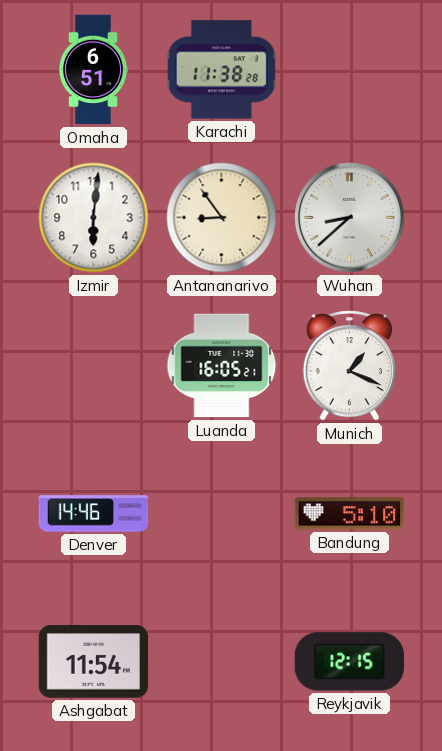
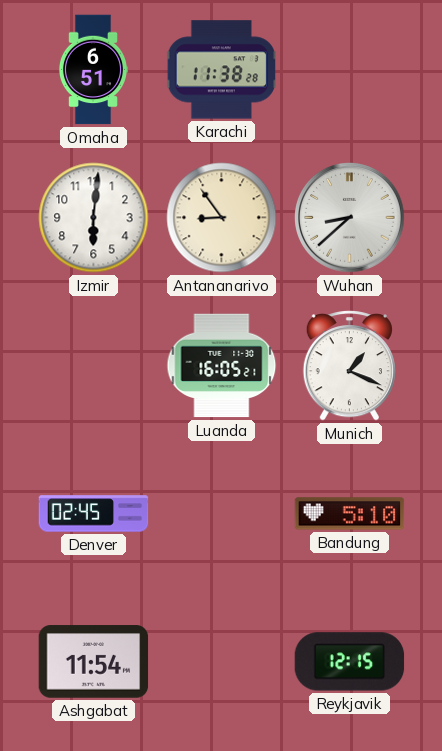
Denver: 14:46 -> 02:45
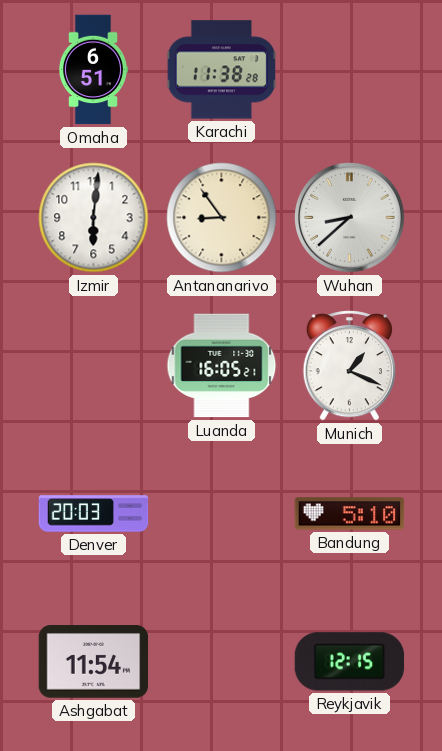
Denver: 02:45 -> 20:03
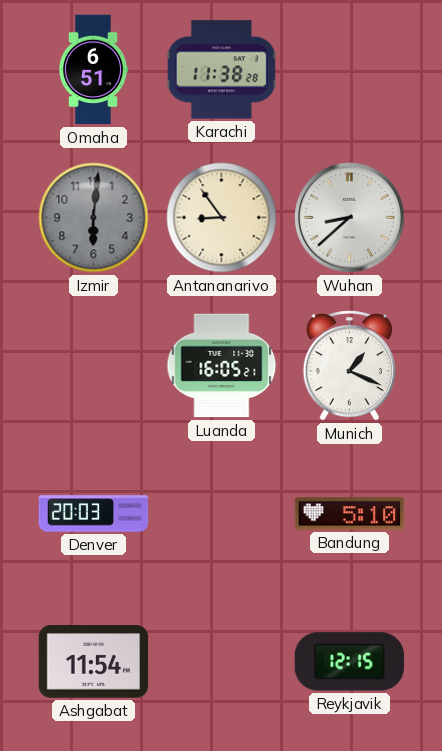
Izmir dial: white -> grey
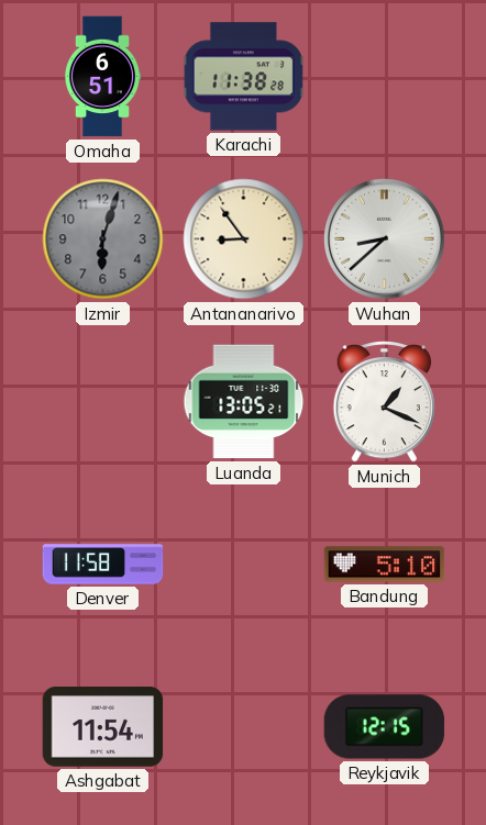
Izmir: 6:01 -> 6:03
Luanda: 16:05 -> 13:05
Denver: 20:03 -> 11:58
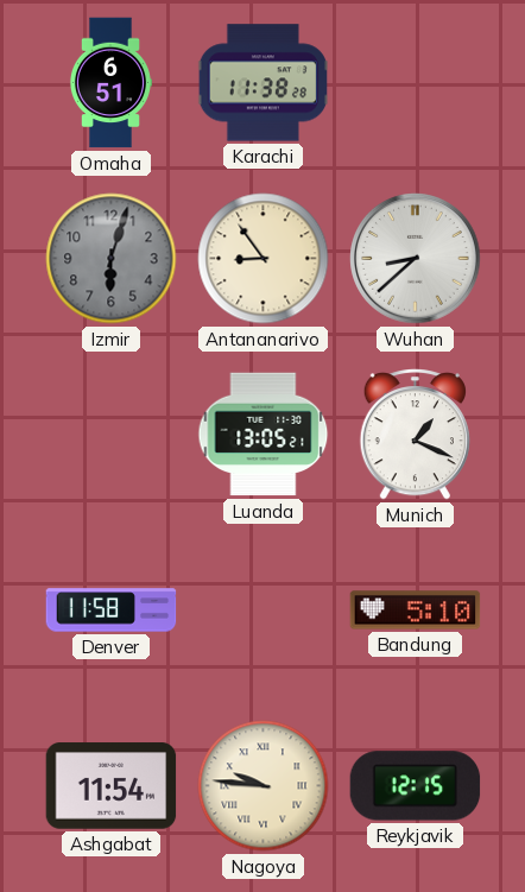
Nagoya: none -> 9:46
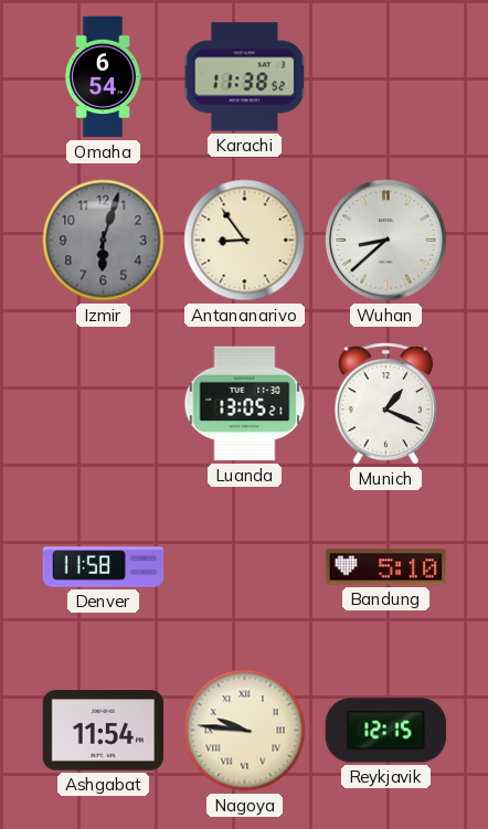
Omaha: 6:51 -> 6:54
Karachi: 11:38:28 -> 11:38:52
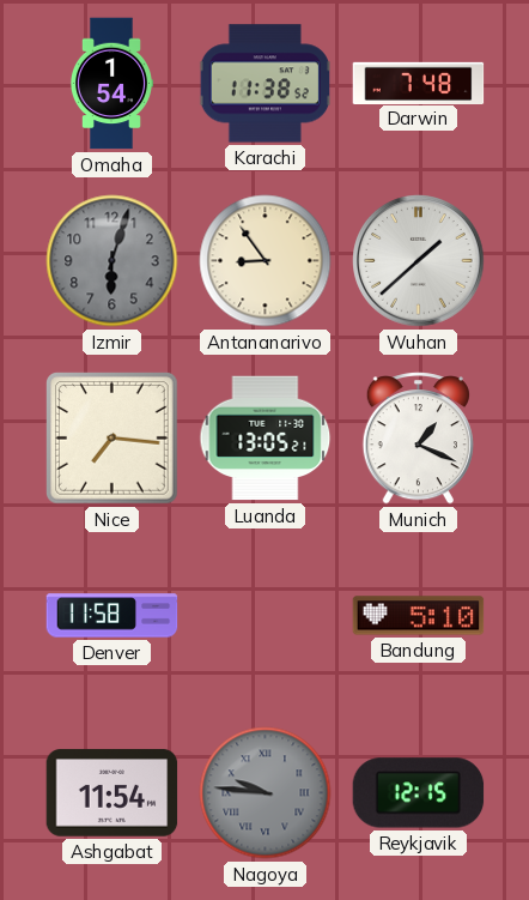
Omaha: 6:54 -> 1:54
Darwin: none -> 7:48
Wuhan: 8:38 -> 1:38
Nice: none -> 7:16
Nagoya dial: cream -> grey
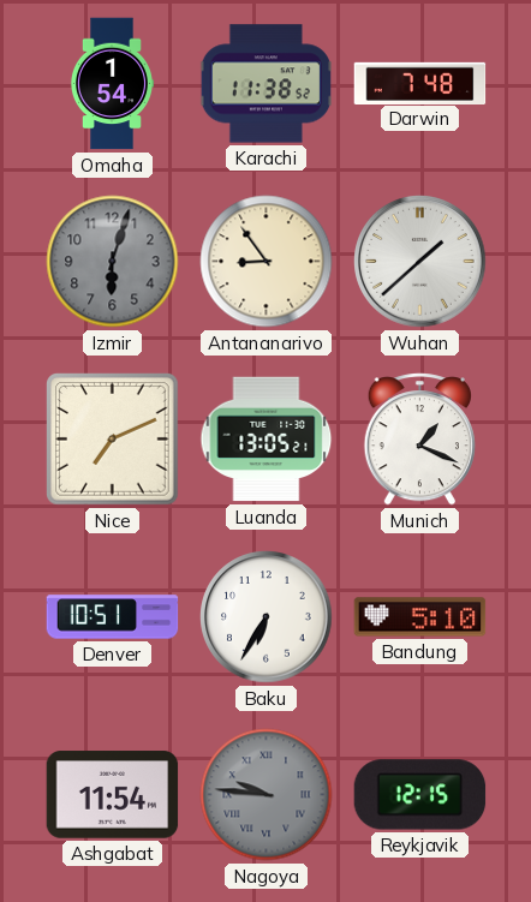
Nice: 7:16 -> 7:11
Denver: 11:58 -> 10:51
Baku: none -> 6:35
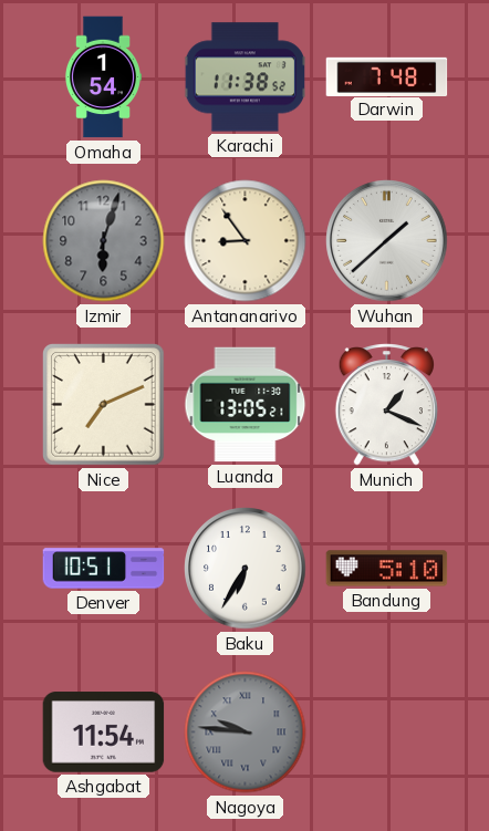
Reykjavik: 12:15 -> none
